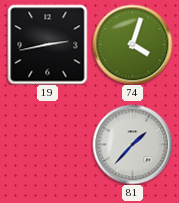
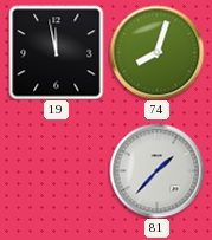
19: 2:43 -> 11:58
74: 4:03 -> 8:03
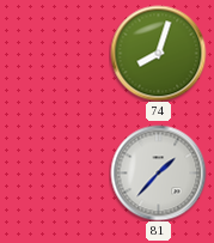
19: 11:58 -> none
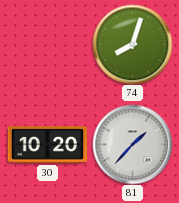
30: none -> 10:20
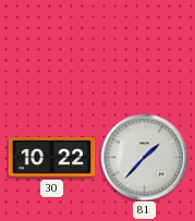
74: 8:03 -> none
30: 10:20 -> 10:22
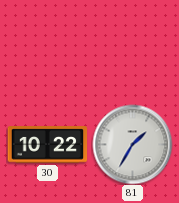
81: 1:37 -> 1:35
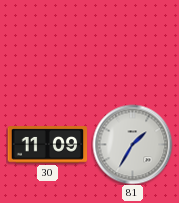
30: 10:22 -> 11:09
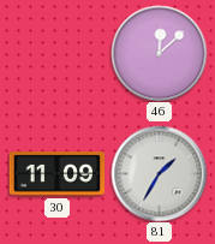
46: none -> 12:08
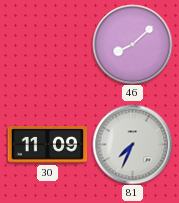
46: 12:08 -> 8:08
81: 1:35 -> 7:34
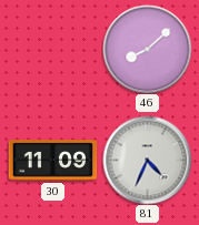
81: 7:34 -> 4:34
